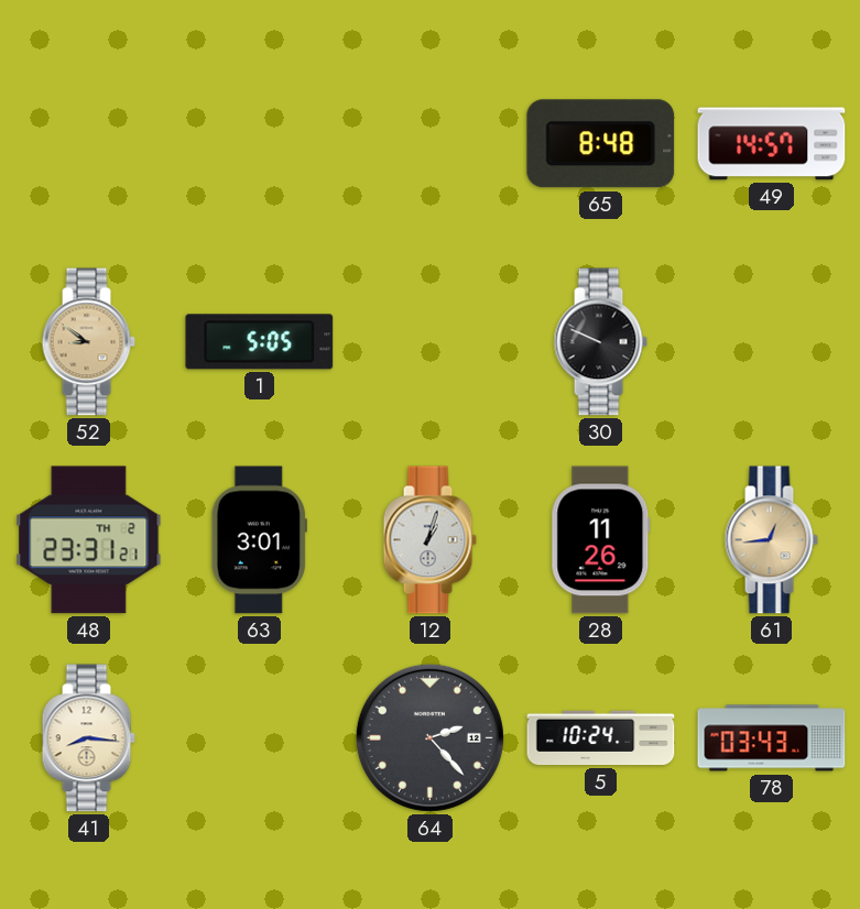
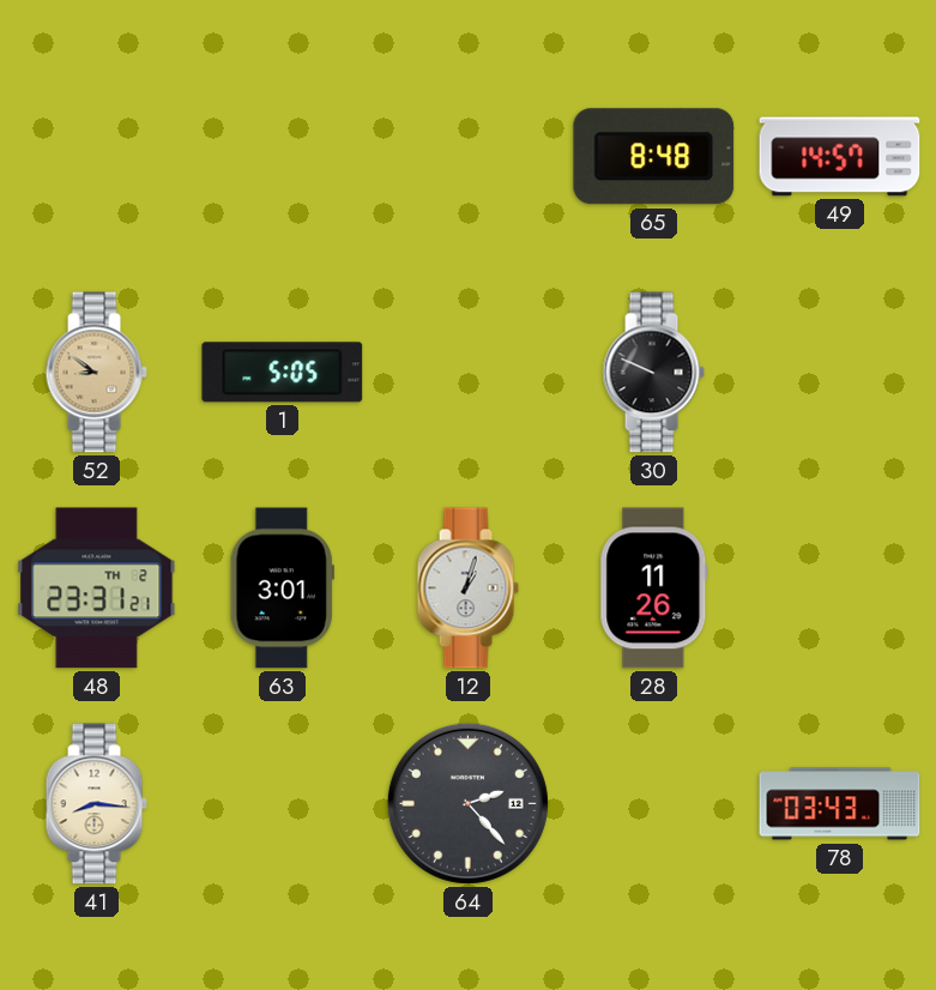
61: 12:44 -> none
5: 10:24 -> none
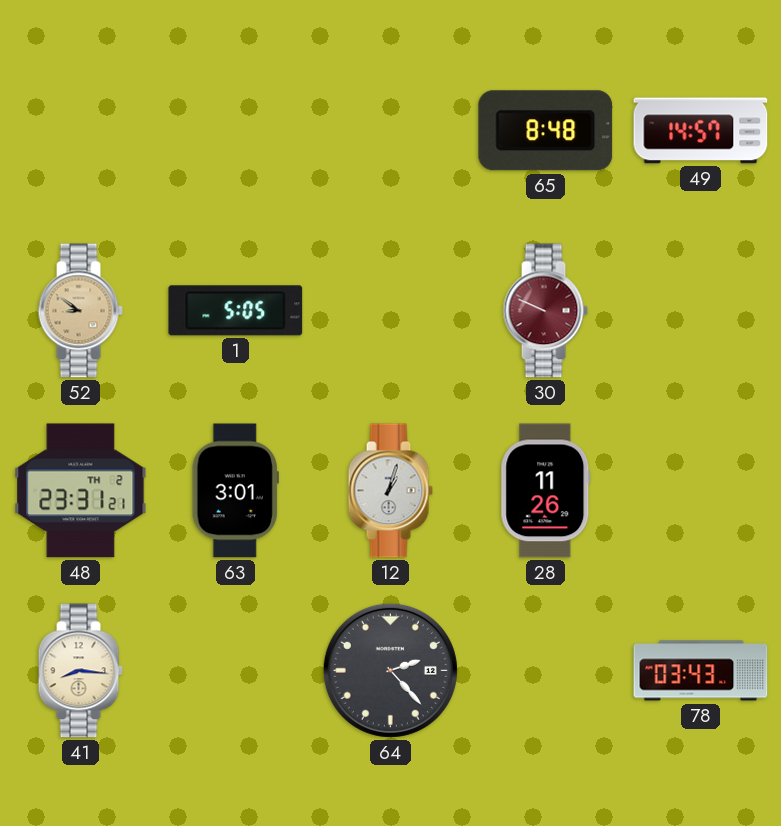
30 dial: black -> burgundy
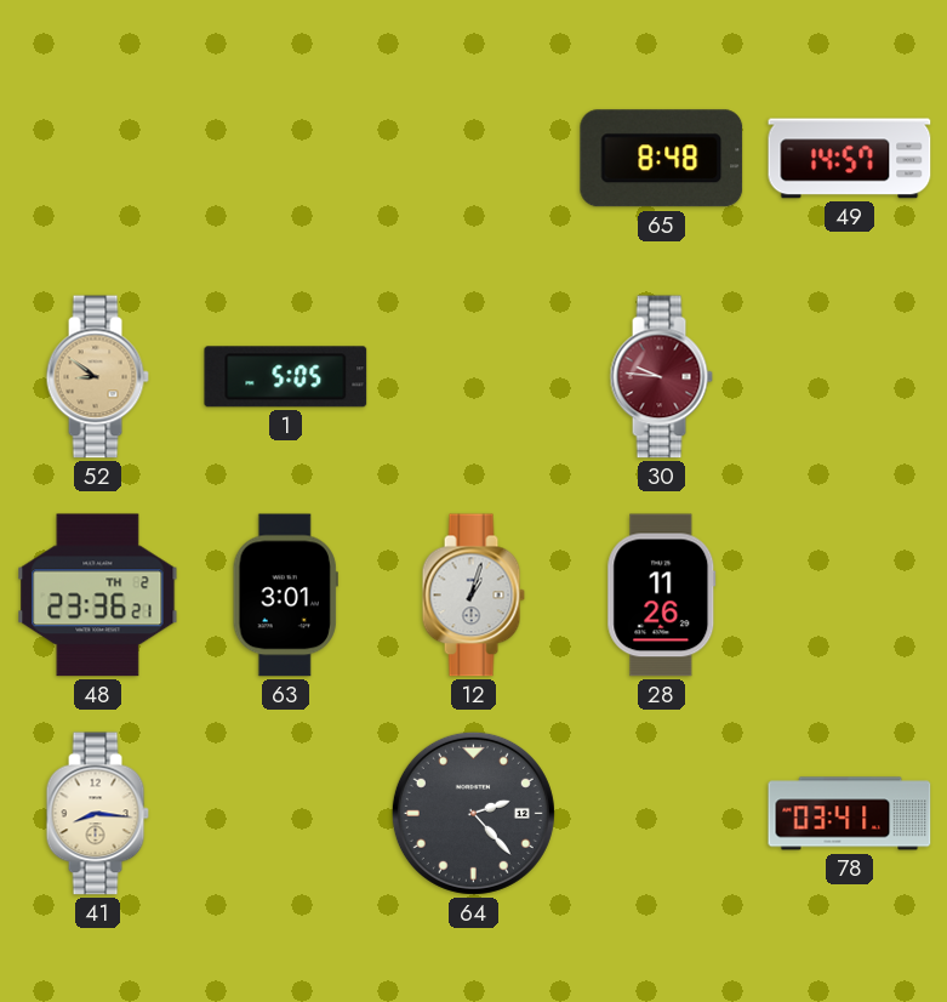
30: 9:49 -> 9:46
48: 23:31 -> 23:36
78: 03:43 -> 03:41
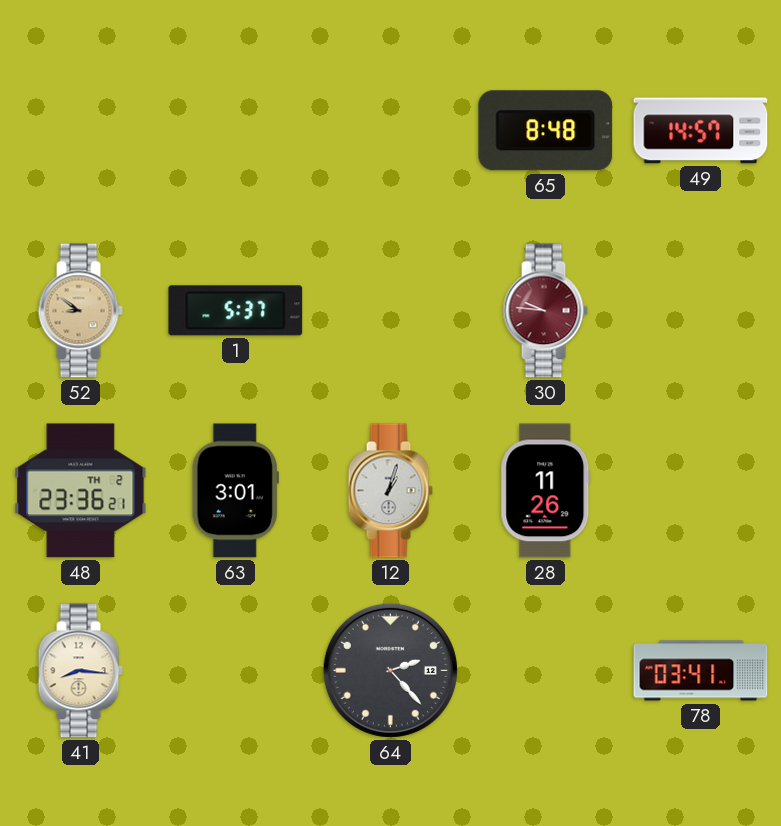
1: 5:05 -> 5:37
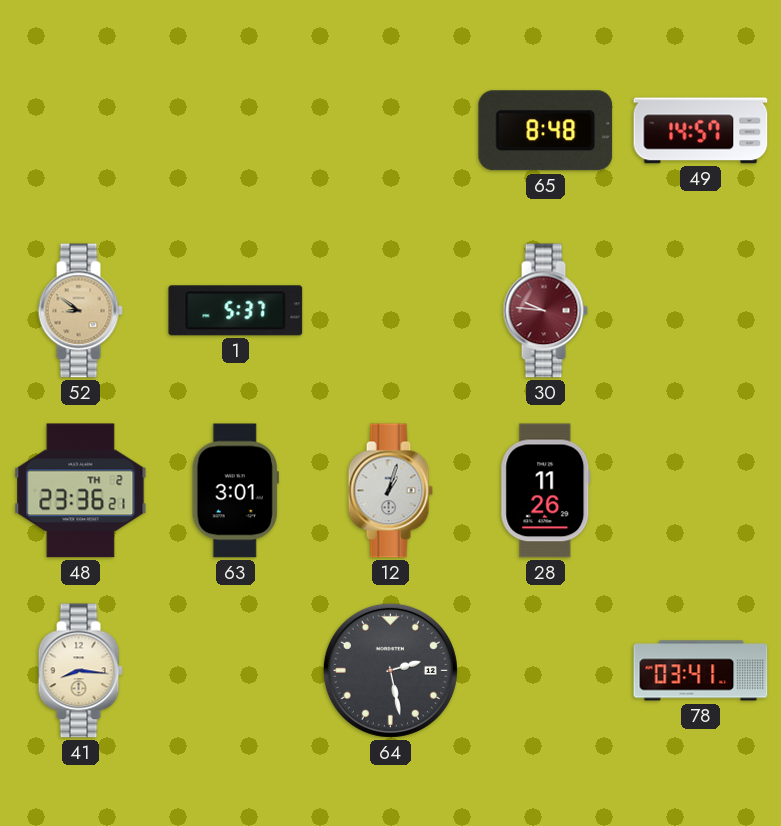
64: 2:23 -> 2:28
